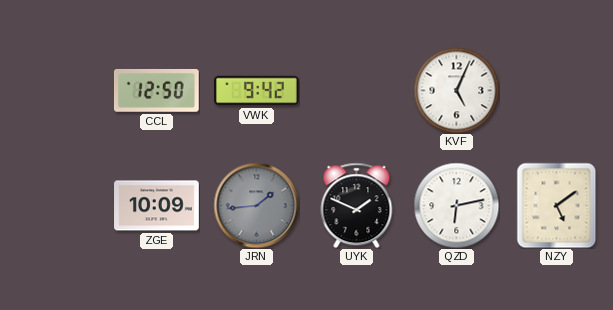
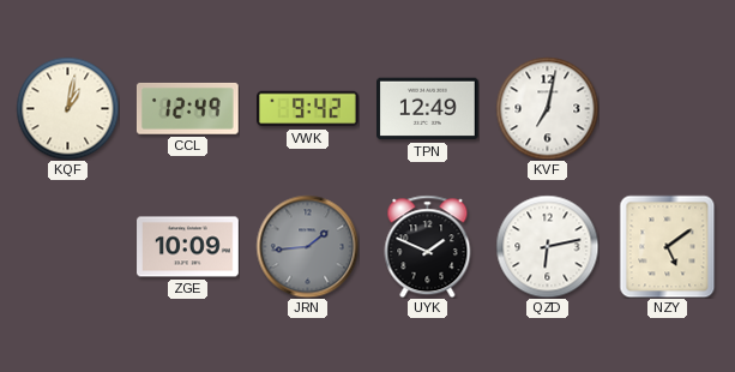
KQF: none -> 1:02
CCL: 12:50 -> 12:49
TPN: none -> 12:49
KVF: 5:04 -> 7:02
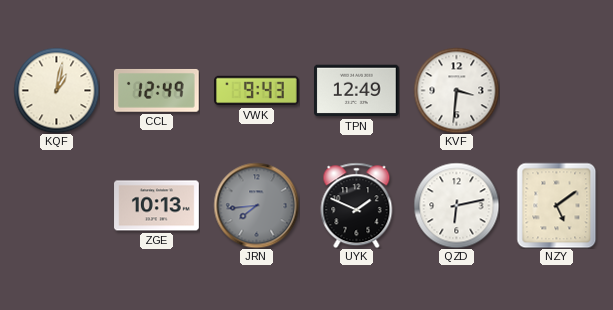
VWK: 9:42 -> 9:43
KVF: 7:02 -> 3:31
ZGE: 10:09 -> 10:13
JRN: 1:44 -> 7:44
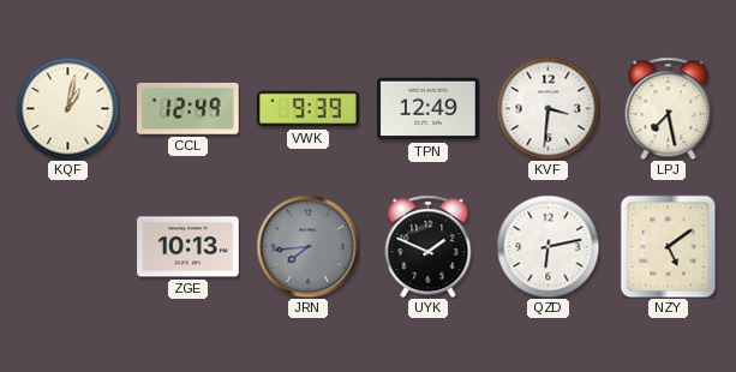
VWK: 9:43 -> 9:39
LPJ: none -> 7:28
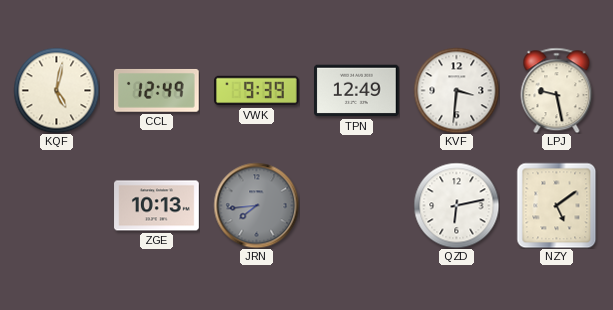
KQF: 1:02 -> 5:02
LPJ: 7:28 -> 9:28
UYK: 1:49 -> none
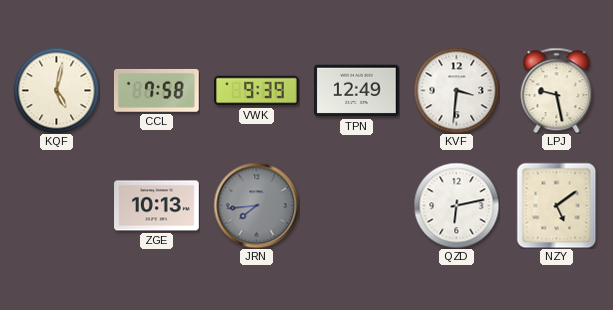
CCL: 12:49 -> 7:58
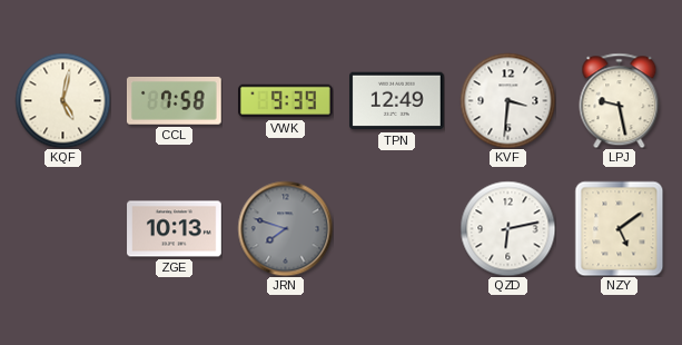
JRN: 7:44 -> 7:48
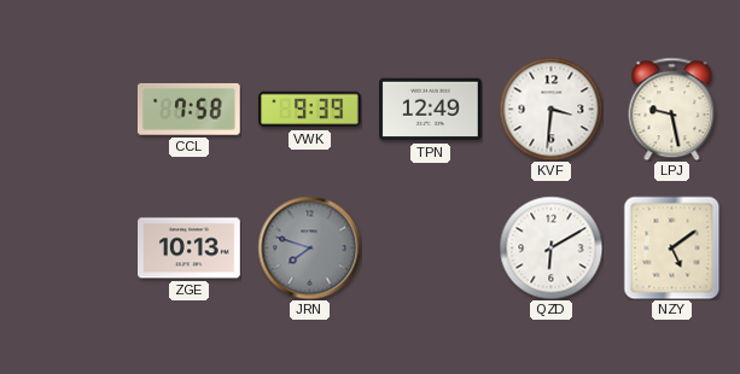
KQF: 5:02 -> none
QZD: 6:13 -> 6:10
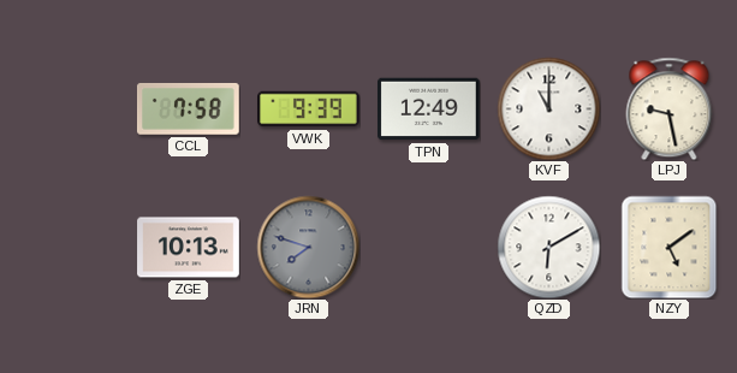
KVF: 3:31 -> 11:00
